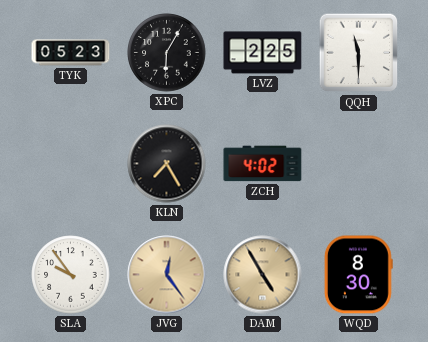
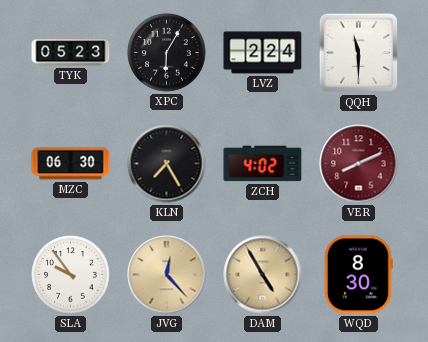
LVZ: 2:25 -> 2:24
MZC: none -> 06:30
VER: none -> 8:11
JVG: 12:24 -> 12:23
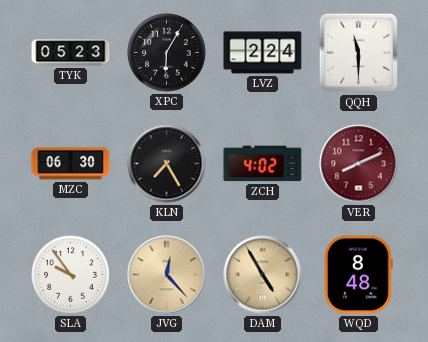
WQD: 8:30 -> 8:48
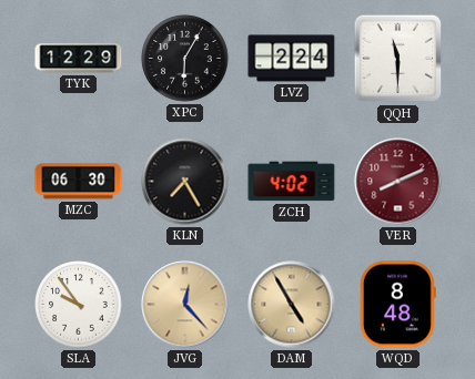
TYK: 05:23 -> 12:29
